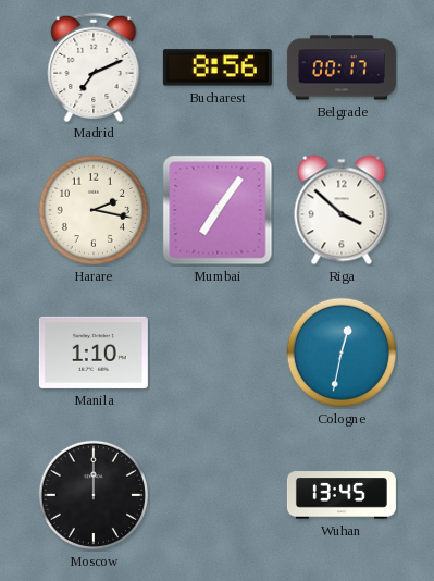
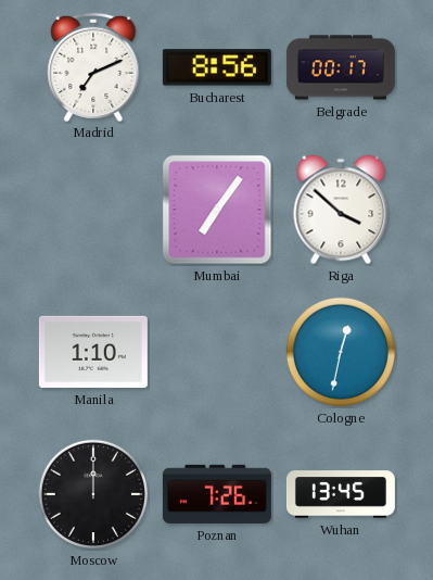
Harare: 2:17 -> none
Poznan: none -> 7:26
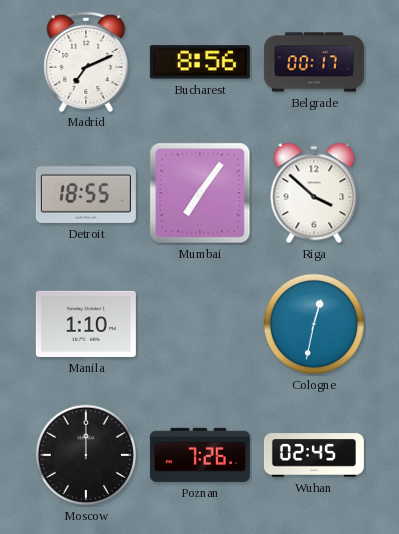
Detroit: none -> 18:55
Wuhan: 13:45 -> 02:45
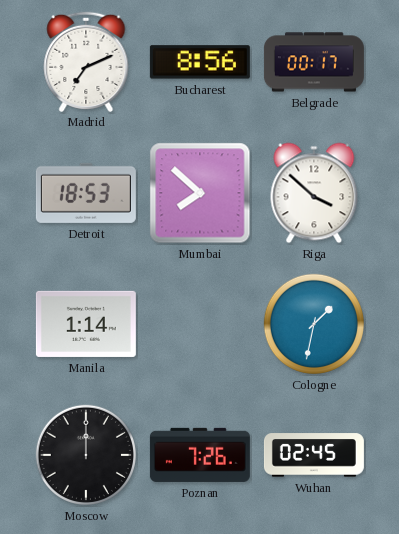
Detroit: 18:55 -> 18:53
Mumbai: 7:06 -> 7:52
Manila: 1:10 -> 1:14
Cologne: 12:32 -> 1:32
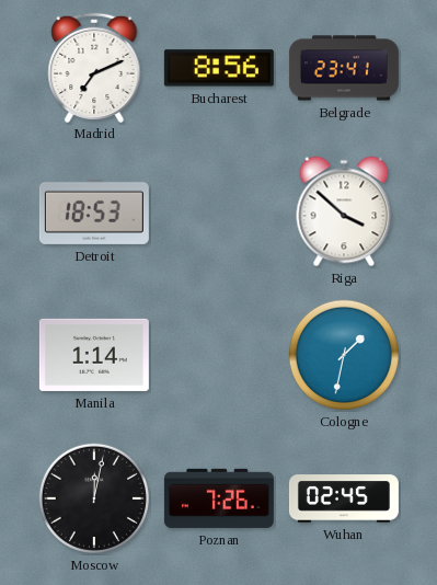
Belgrade: 00:17 -> 23:41
Mumbai: 7:52 -> none
Moscow: 12:00 -> 12:02
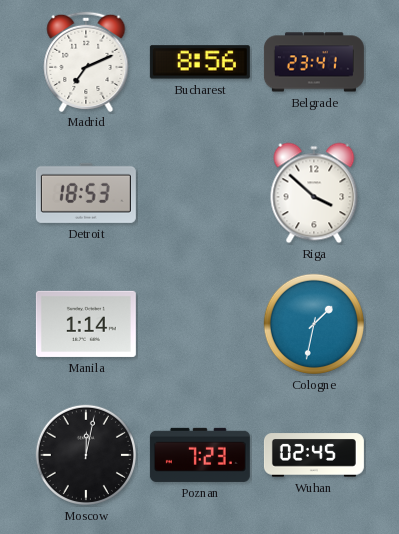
Poznan: 7:26 -> 7:23
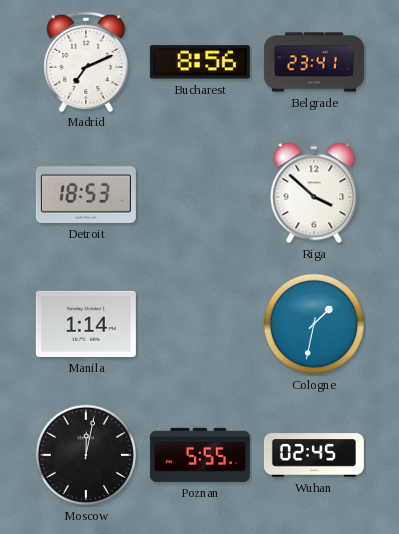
Poznan: 7:23 -> 5:55
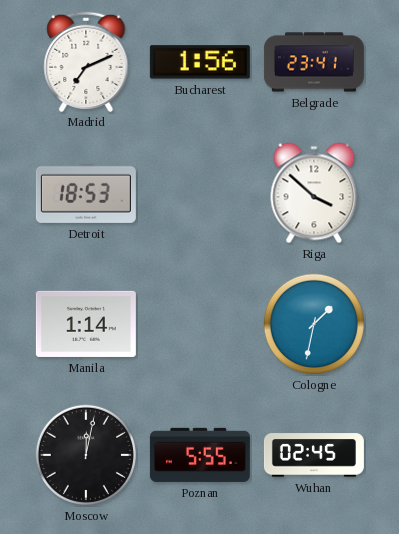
Bucharest: 8:56 -> 1:56
